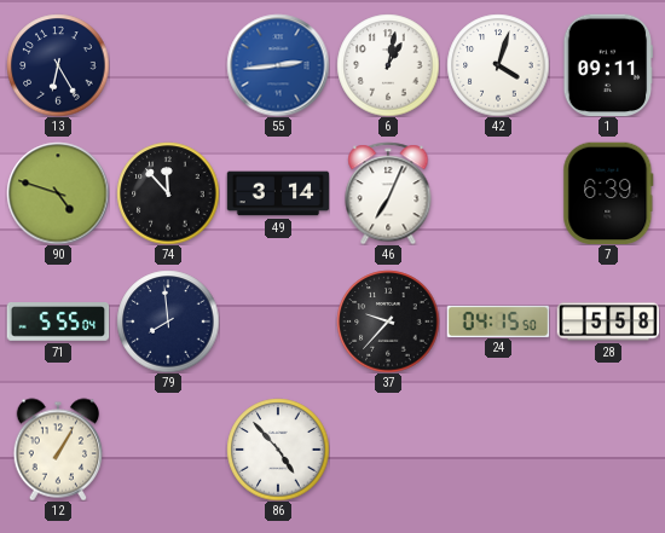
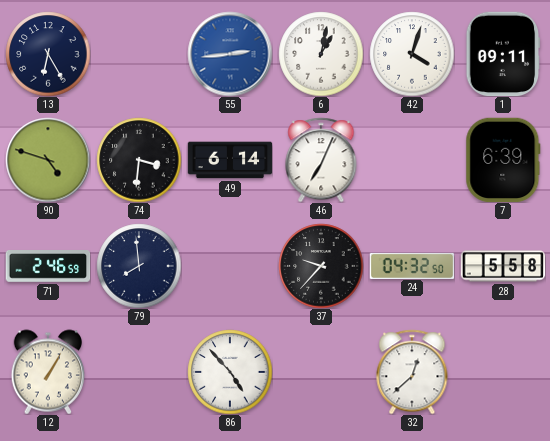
74: 11:53 -> 3:31
49: 3:14 -> 6:14
71: 5:55 -> 2:46
24: 04:15 -> 04:32
32: none -> 12:38
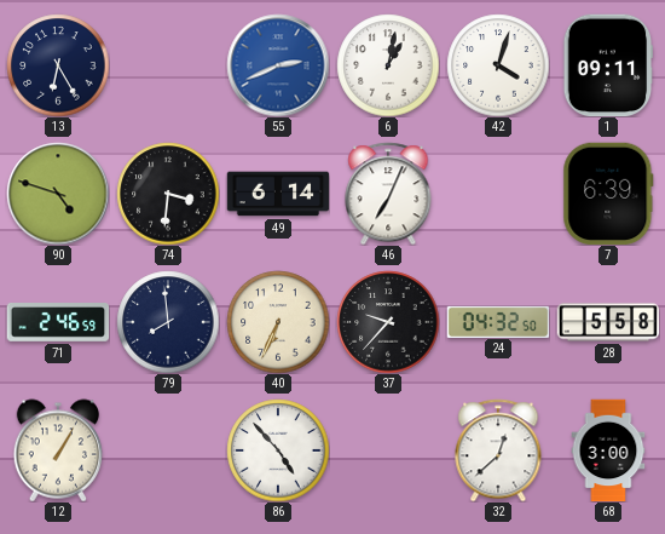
55: 2:44 -> 2:41
40: none -> 6:34
68: none -> 3:00
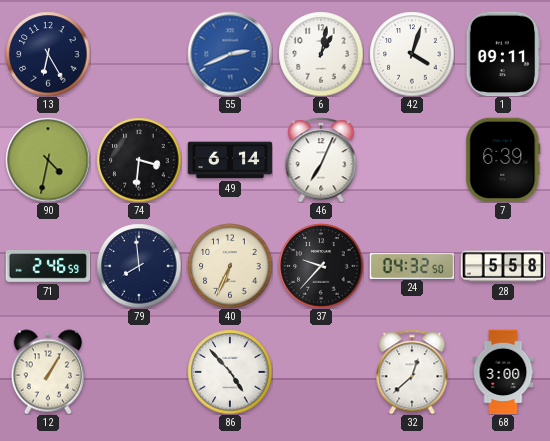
90: 4:48 -> 4:32
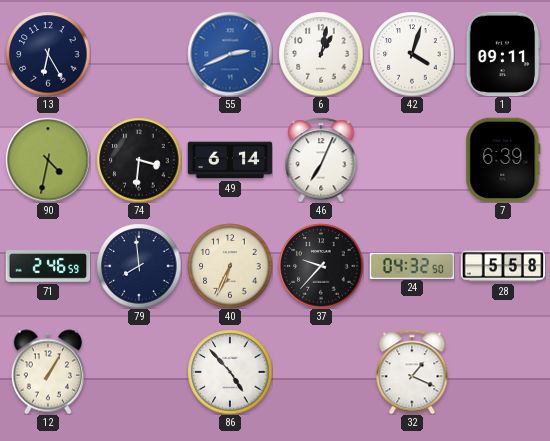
32: 12:38 -> 1:19
68: 3:00 -> none
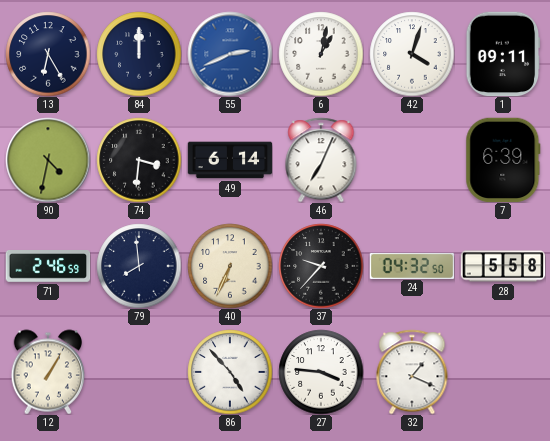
84: none -> 12:00
27: none -> 3:46
